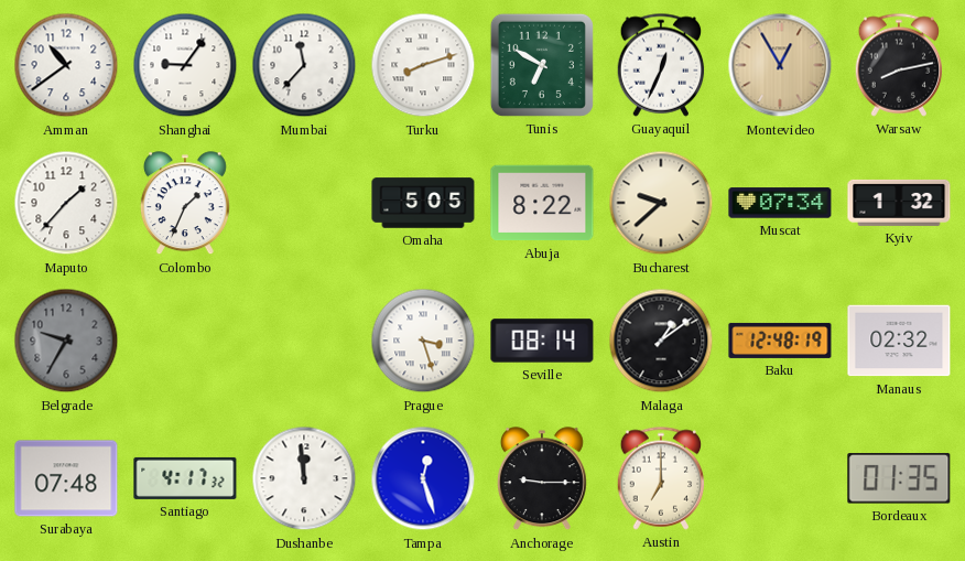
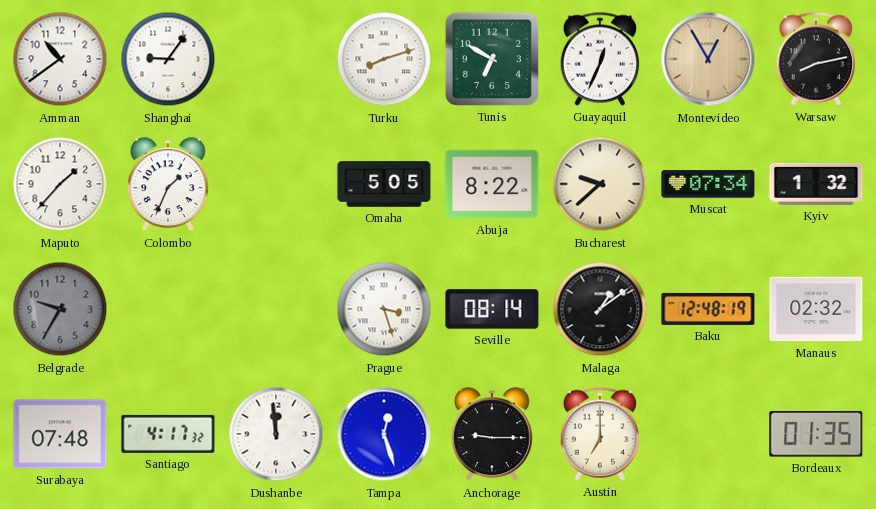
Mumbai: 11:37 -> none
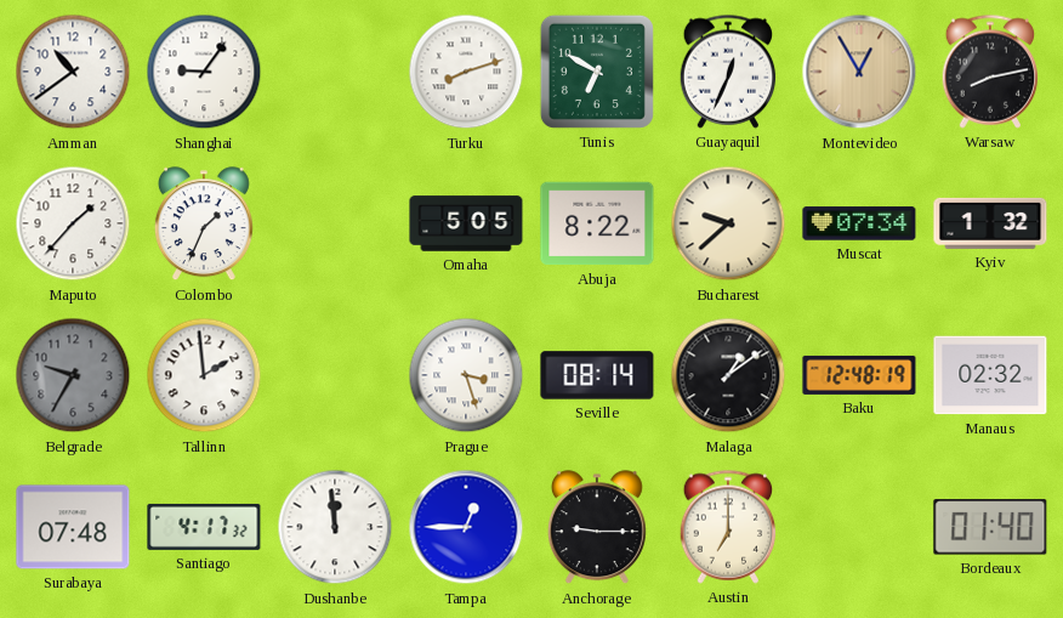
Tallinn: none -> 1:59
Tampa: 12:27 -> 12:45
Bordeaux: 01:35 -> 01:40
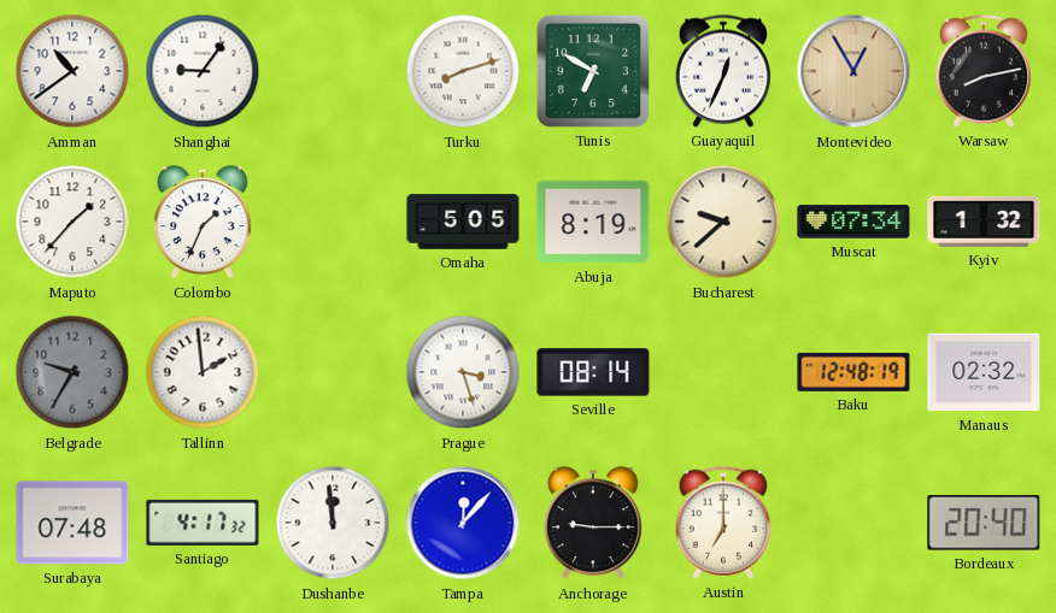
Abuja: 8:22 -> 8:19
Malaga: 1:09 -> none
Tampa: 12:45 -> 12:07
Bordeaux: 01:40 -> 20:40
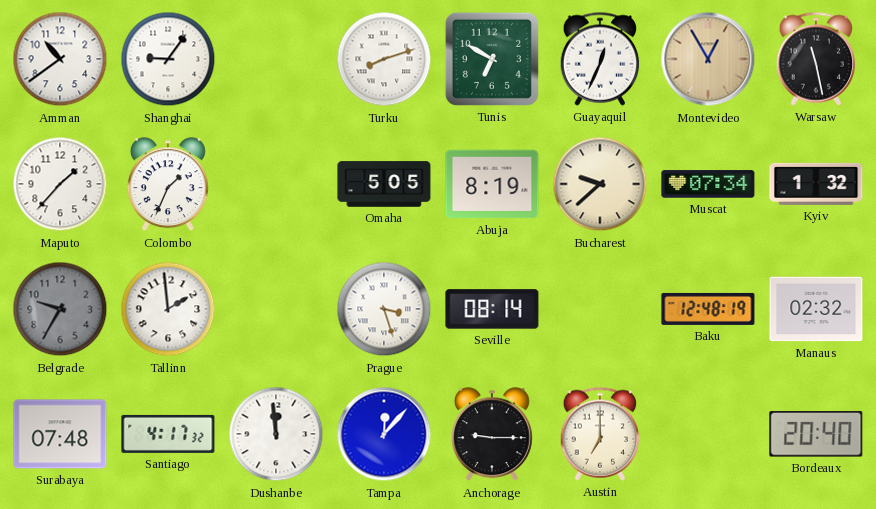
Warsaw: 8:13 -> 11:28
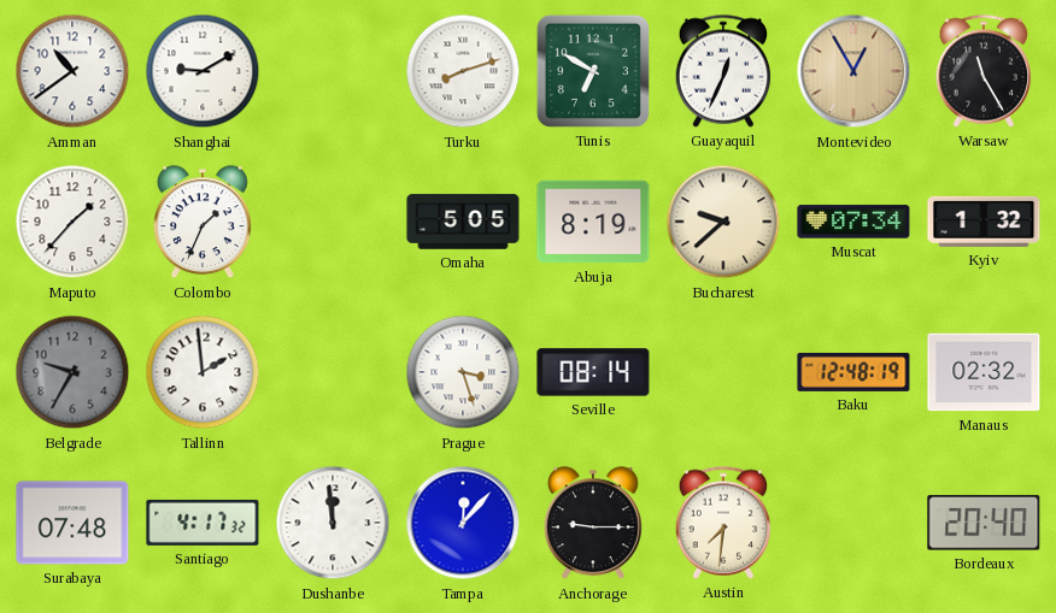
Shanghai: 9:06 -> 9:10
Warsaw: 11:28 -> 11:25
Austin: 7:00 -> 7:31
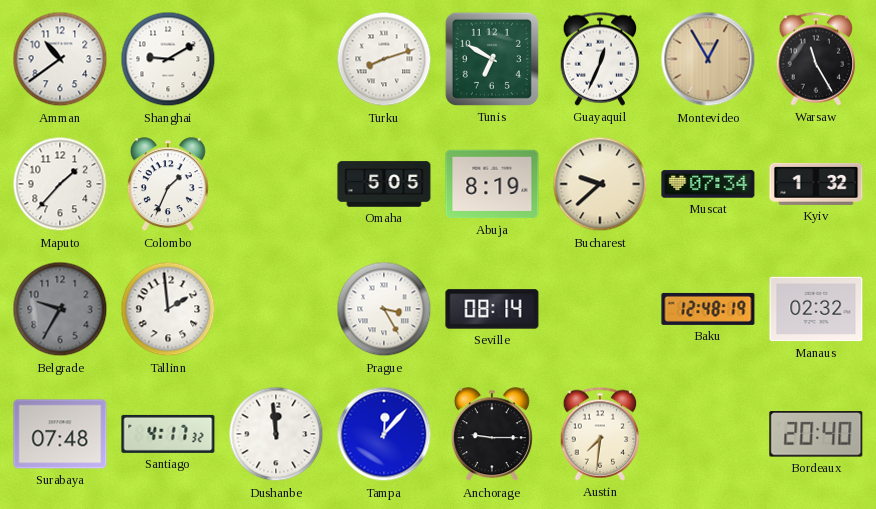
Prague: 3:27 -> 3:25
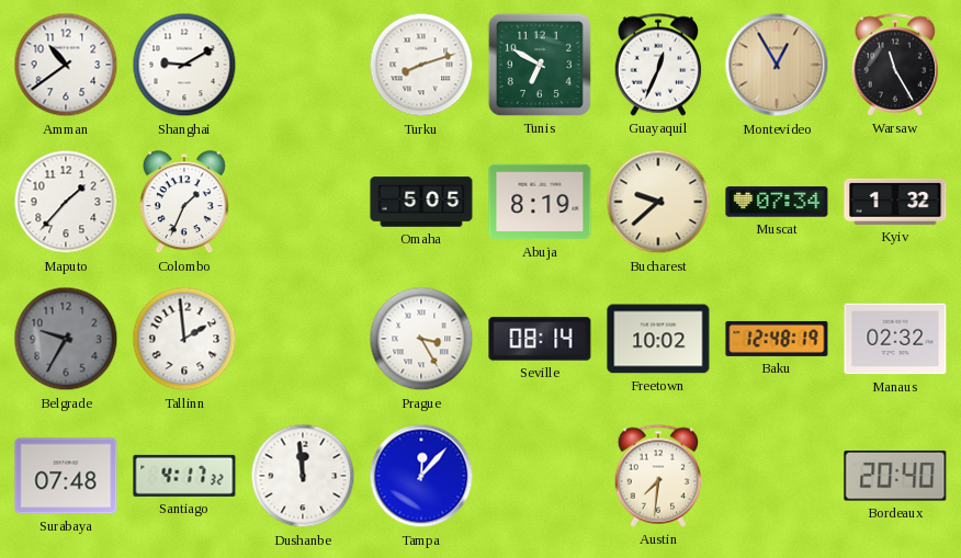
Freetown: none -> 10:02
Anchorage: 9:15 -> none
